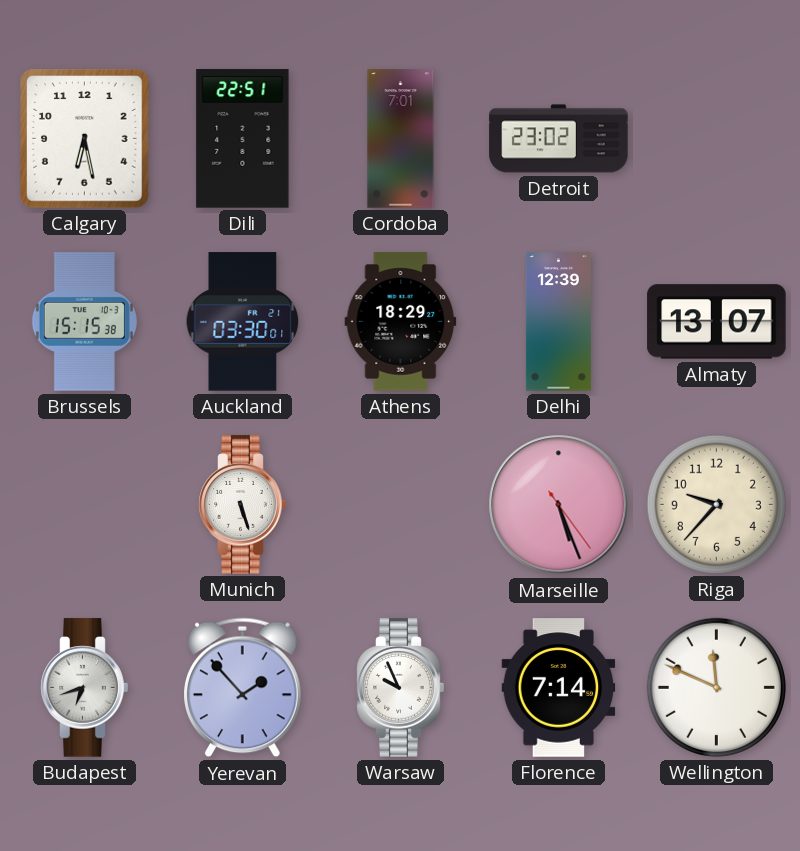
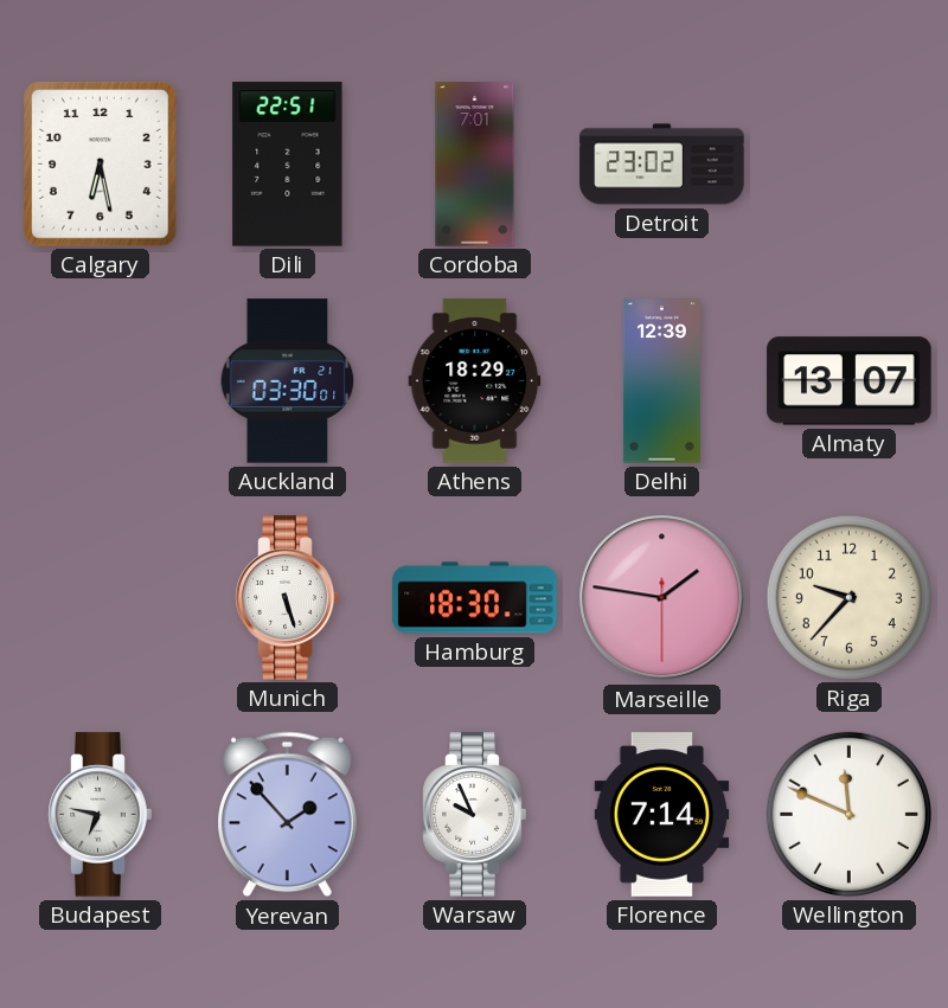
Brussels: 15:15 -> none
Hamburg: none -> 18:30
Marseille: 5:26 -> 1:46
Budapest: 6:42 -> 6:47
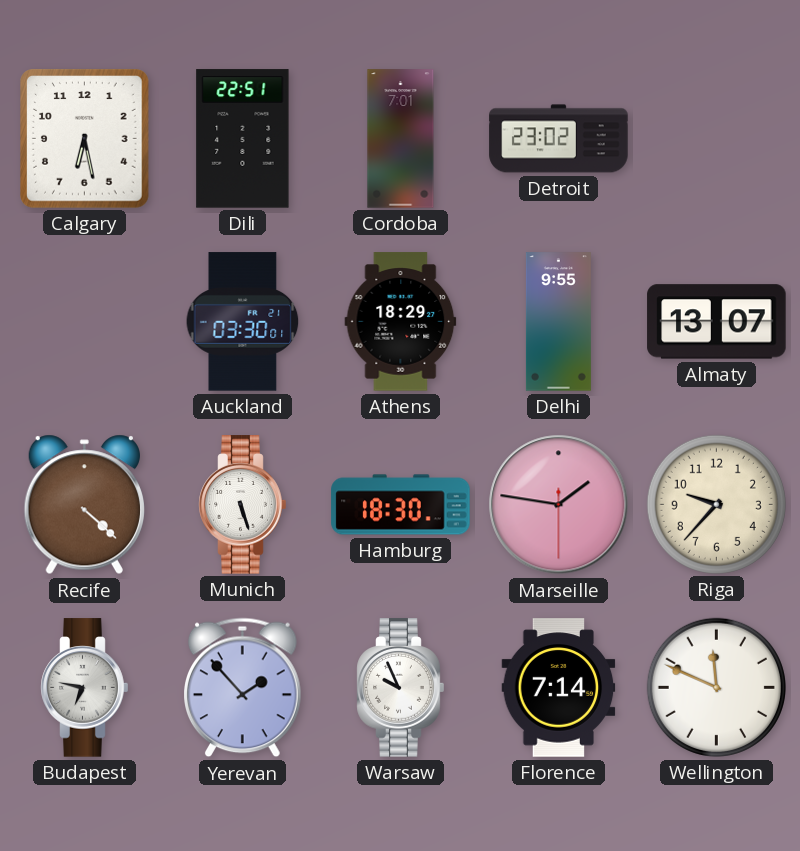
Delhi: 12:39 -> 9:55
Recife: none -> 4:22
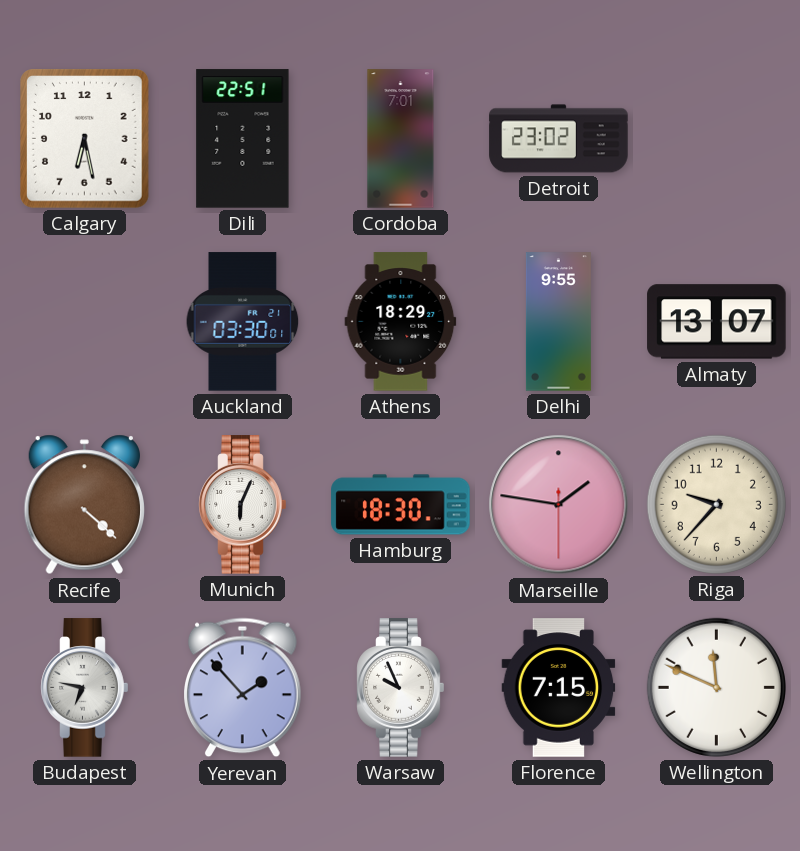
Munich: 5:27 -> 6:04
Florence: 7:14 -> 7:15
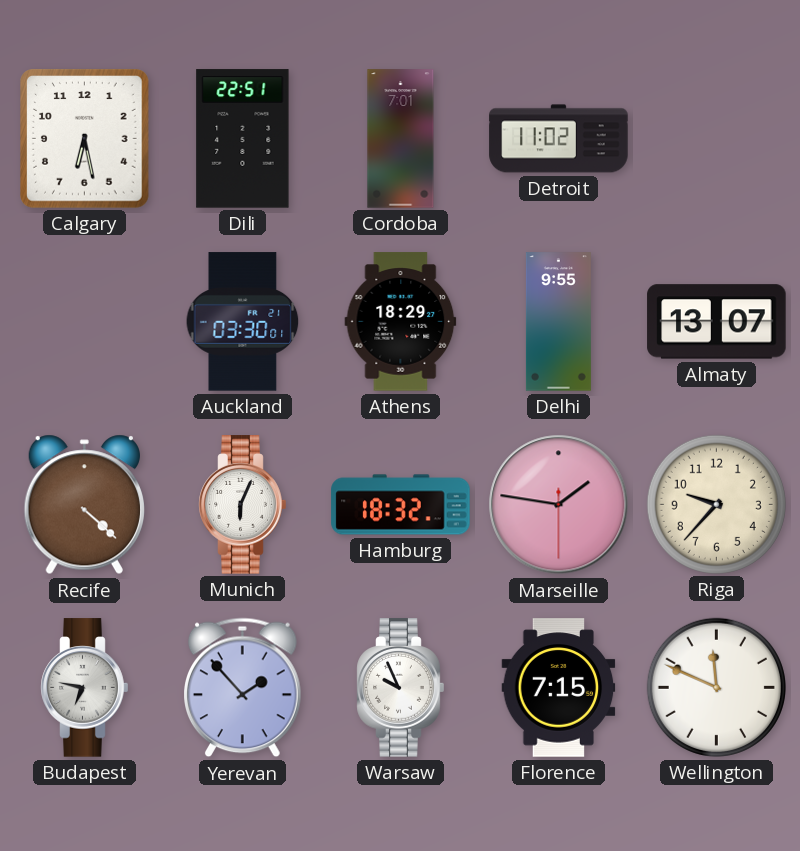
Detroit: 23:02 -> 11:02
Hamburg: 18:30 -> 18:32
